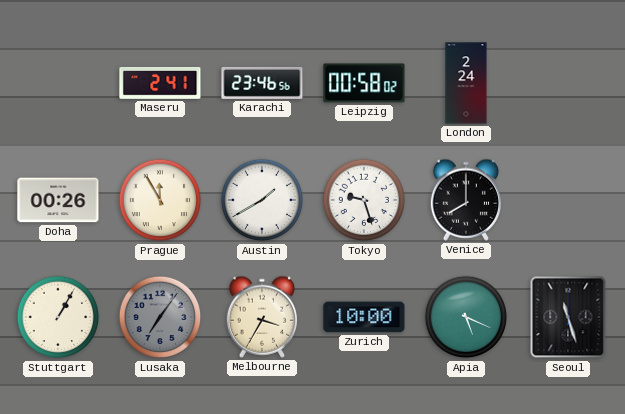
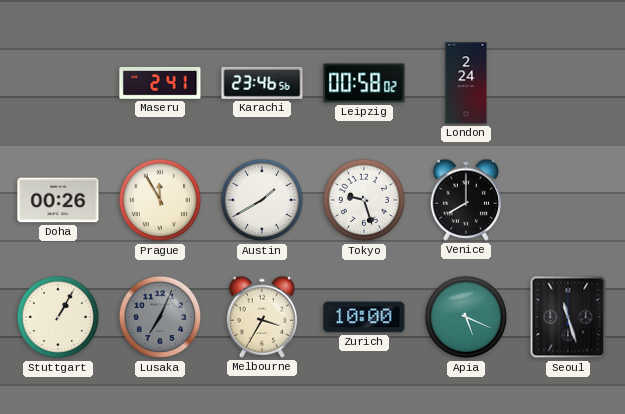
Lusaka: 7:06 -> 7:04
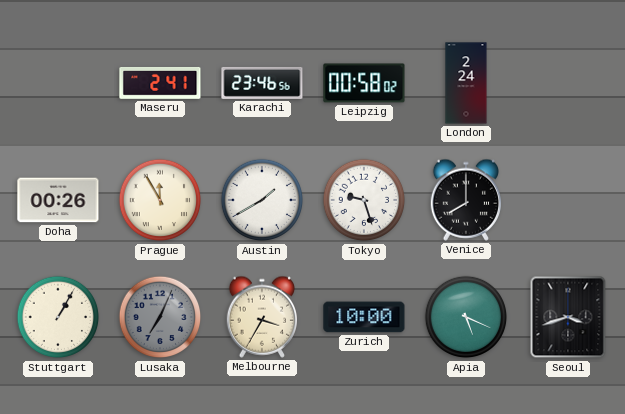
Seoul: 11:27 -> 3:42
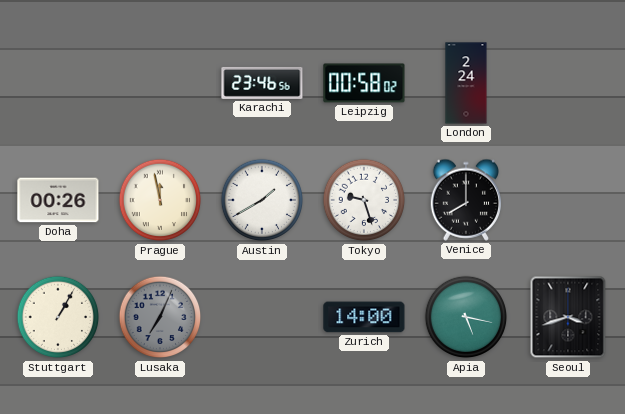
Maseru: 2:41 -> none
Prague: 11:55 -> 11:58
Melbourne: 3:35 -> none
Zurich: 10:00 -> 14:00
Apia: 5:19 -> 5:17
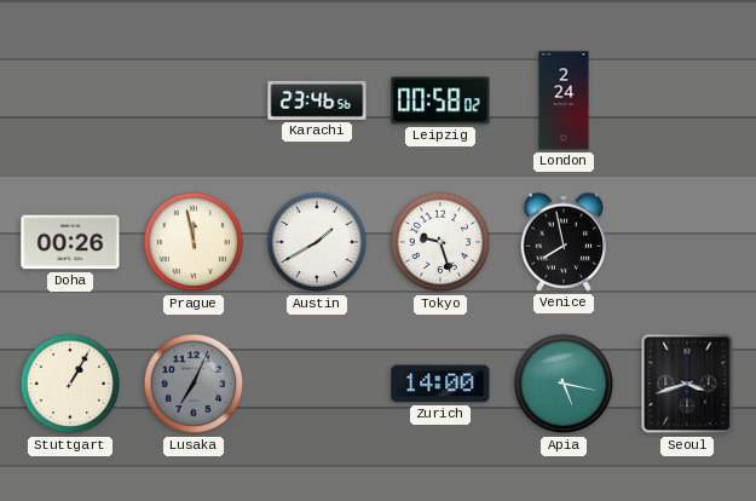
Venice: 8:00 -> 7:58
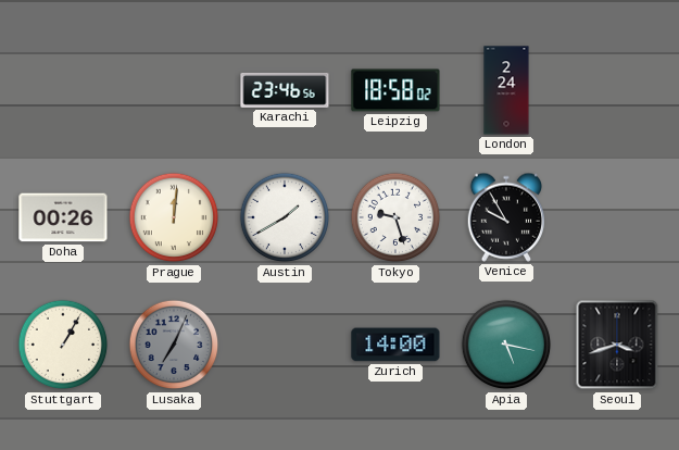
Leipzig: 00:58 -> 18:58
Prague: 11:58 -> 12:01
Venice: 7:58 -> 9:55
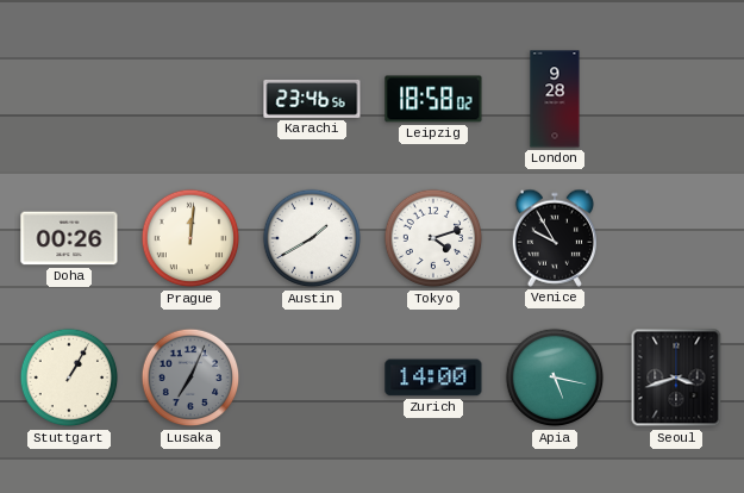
London: 2:24 -> 9:28
Tokyo: 9:27 -> 4:12
